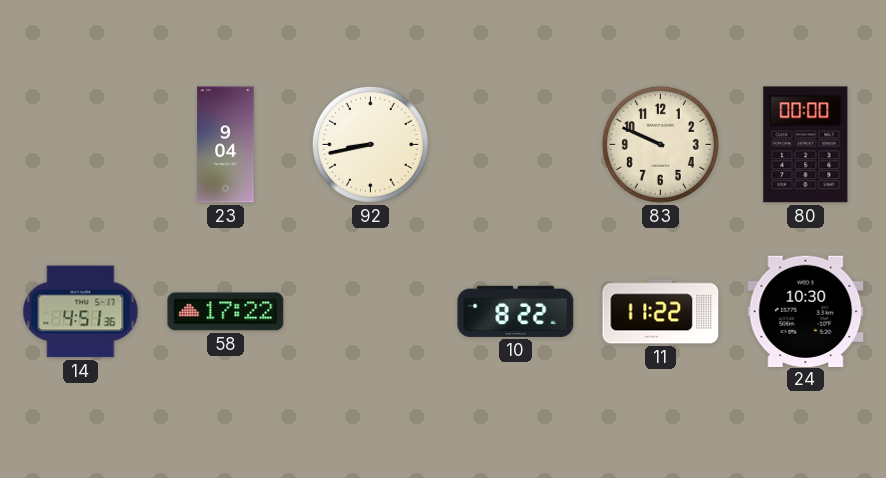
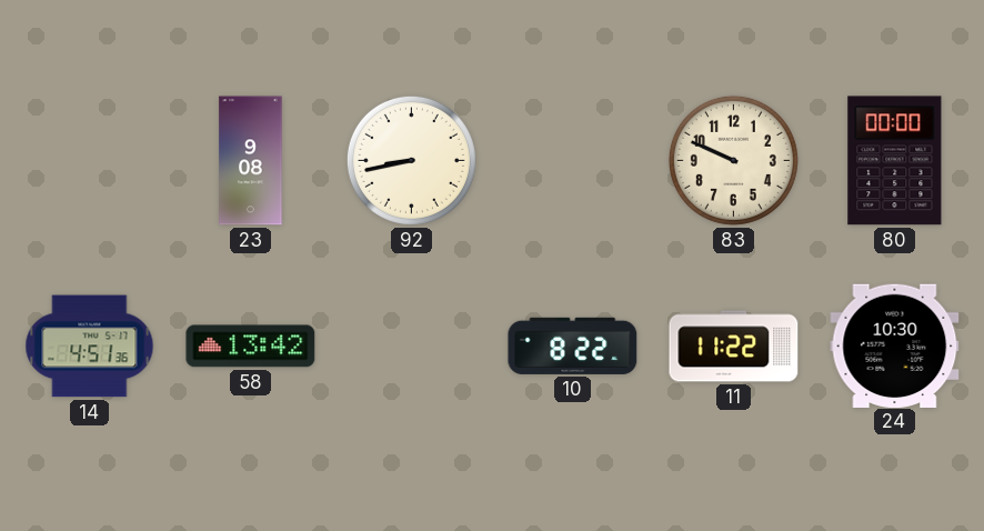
23: 9:04 -> 9:08
58: 17:22 -> 13:42
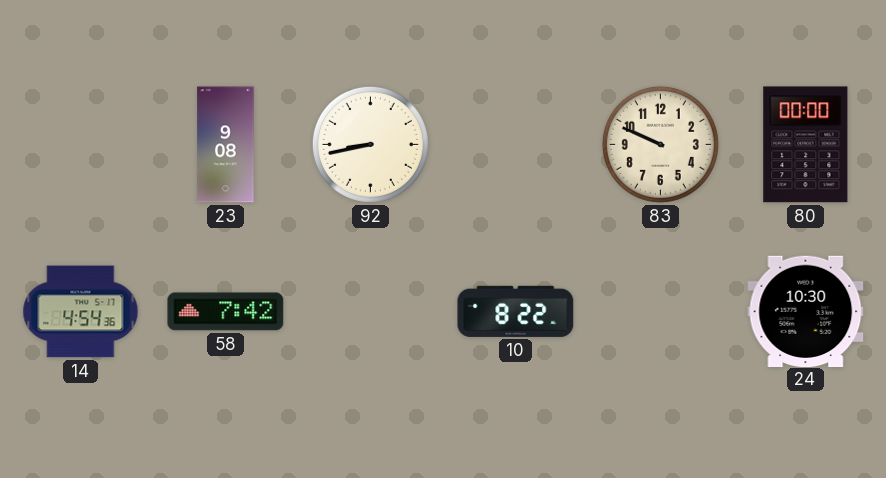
14: 4:51 -> 4:54
58: 13:42 -> 7:42
11: 11:22 -> none
